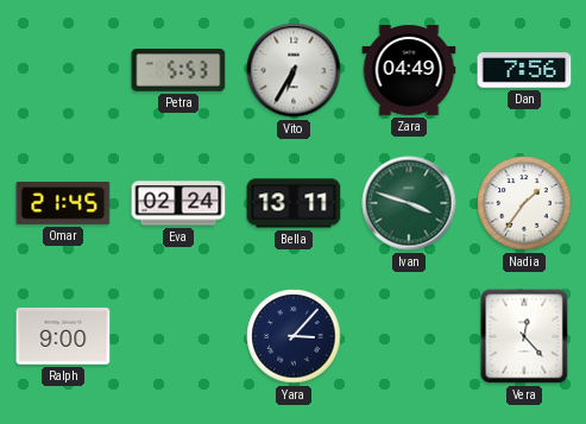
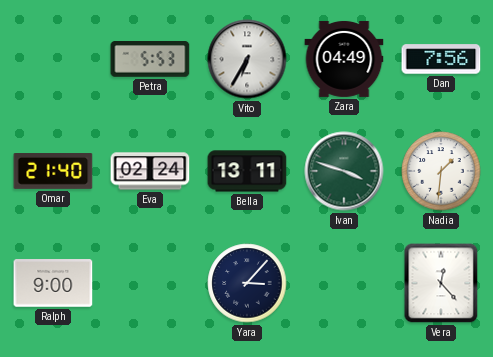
Omar: 21:45 -> 21:40
Nadia: 1:36 -> 1:31
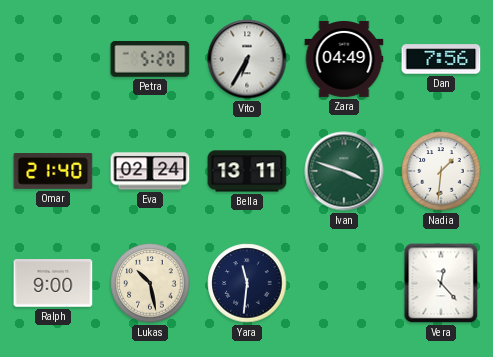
Petra: 5:53 -> 5:20
Lukas: none -> 10:28
Yara: 3:07 -> 11:31
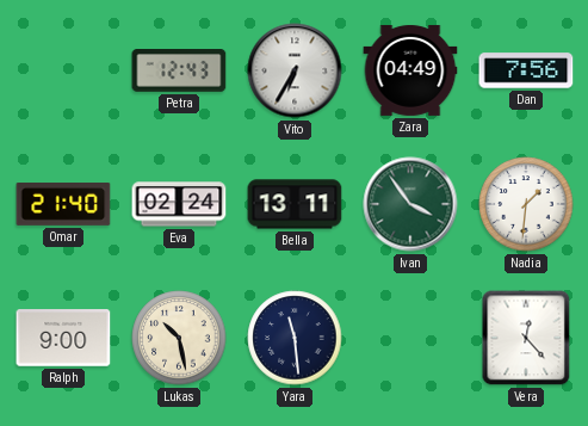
Petra: 5:20 -> 12:43
Ivan: 3:48 -> 3:54
Yara: 11:31 -> 11:29
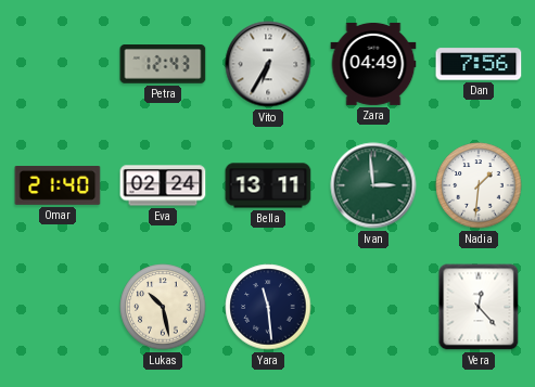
Ivan: 3:54 -> 2:59
Ralph: 9:00 -> none
